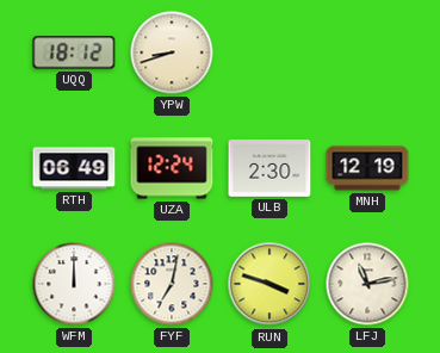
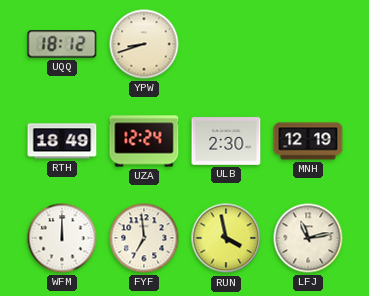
RTH: 06:49 -> 18:49
FYF: 7:02 -> 6:59
RUN: 3:48 -> 3:58
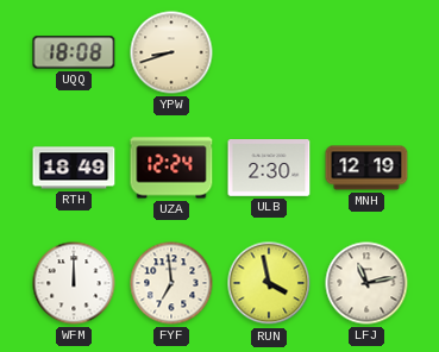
UQQ: 18:12 -> 18:08
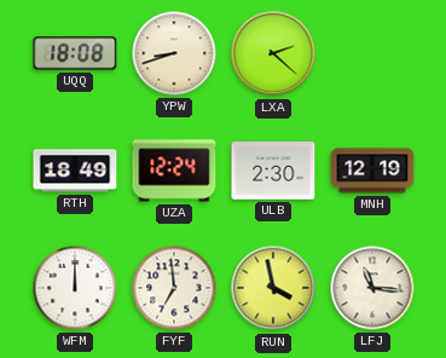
LXA: none -> 2:22
LFJ: 11:13 -> 11:16
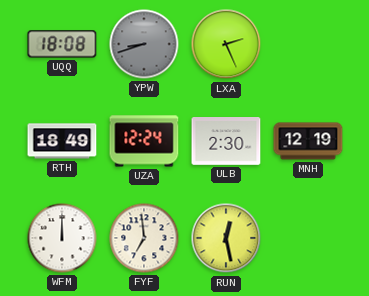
YPW dial: cream -> grey
LXA: 2:22 -> 2:26
RUN: 3:58 -> 12:28
LFJ: 11:16 -> none
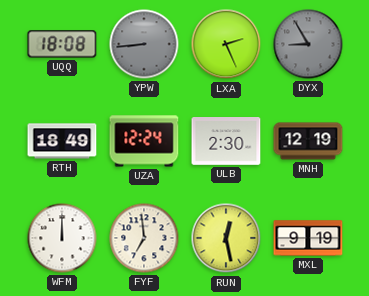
YPW: 8:42 -> 8:44
DYX: none -> 8:55
MXL: none -> 9:19
